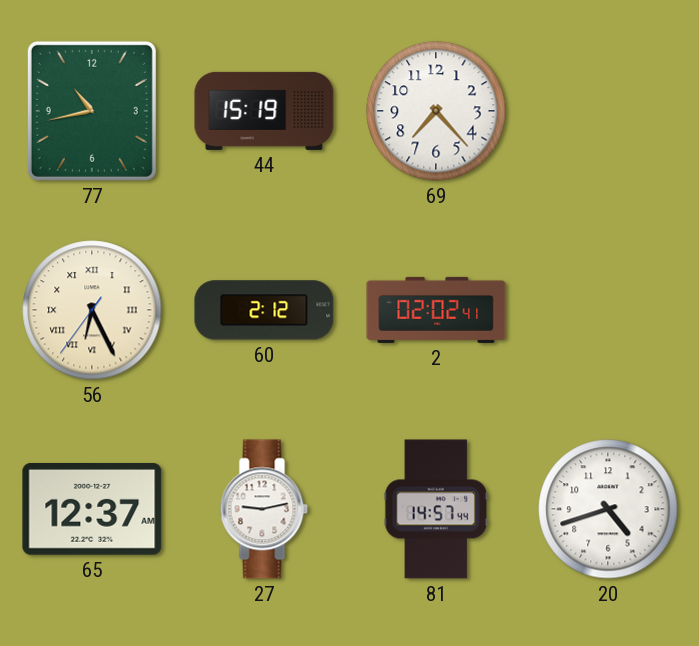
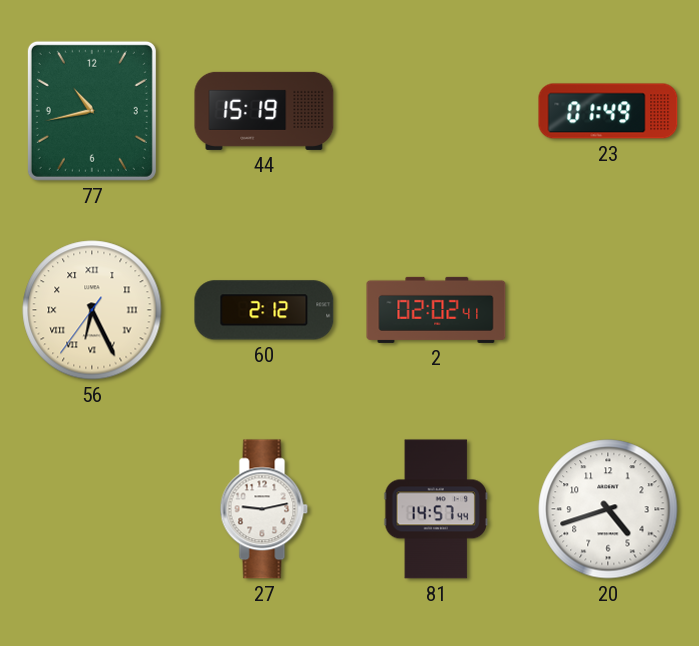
69: 7:23 -> none
23: none -> 01:49
65: 12:37 -> none
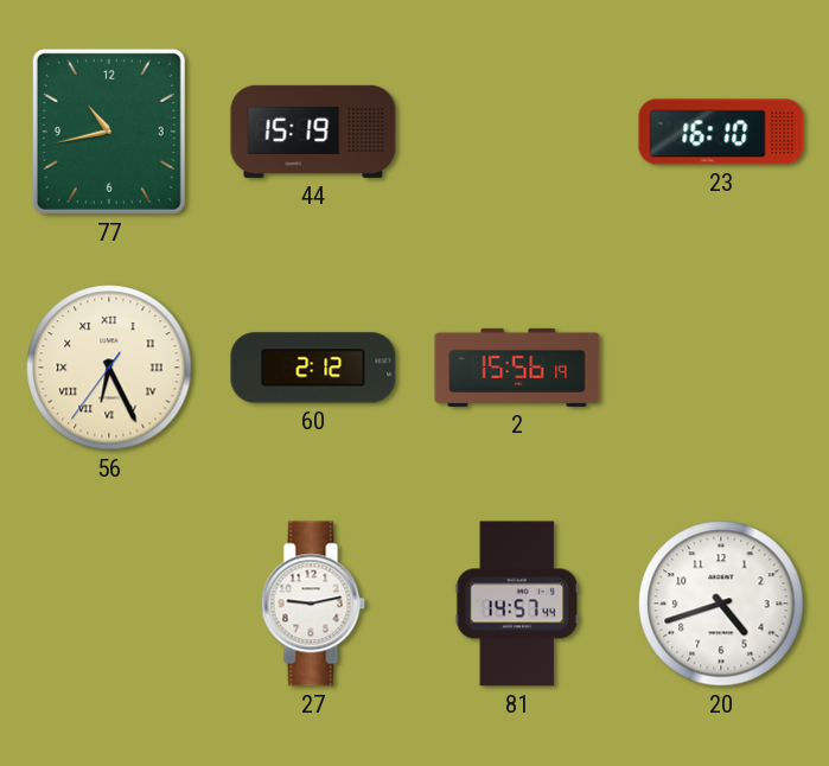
23: 01:49 -> 16:10
2: 02:02 -> 15:56
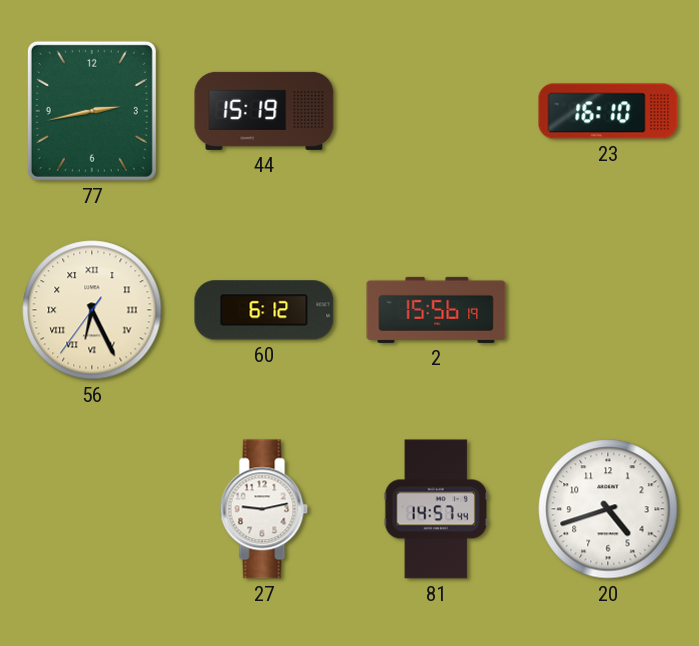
77: 10:43 -> 2:43
60: 2:12 -> 6:12
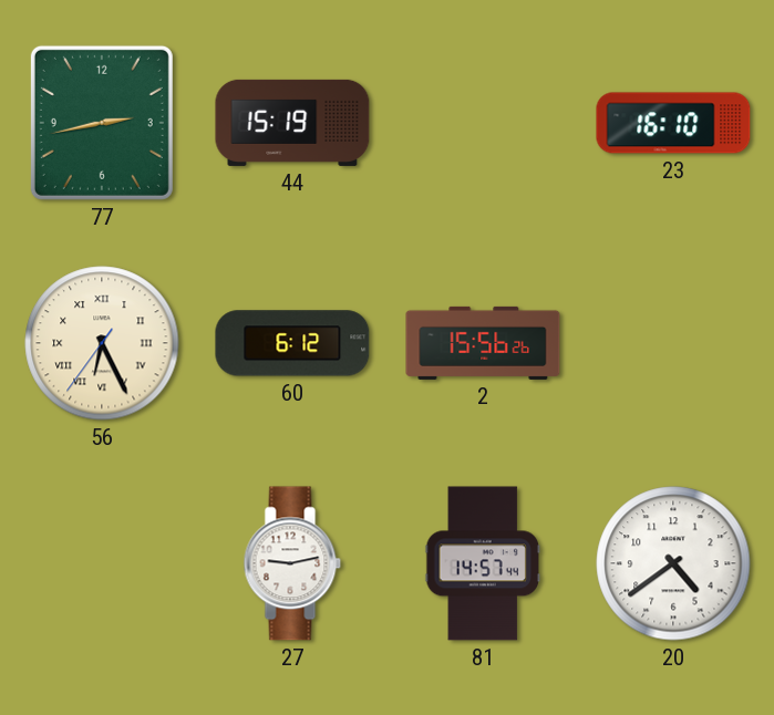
2: 15:56:19 -> 15:56:26
20: 4:42 -> 4:39
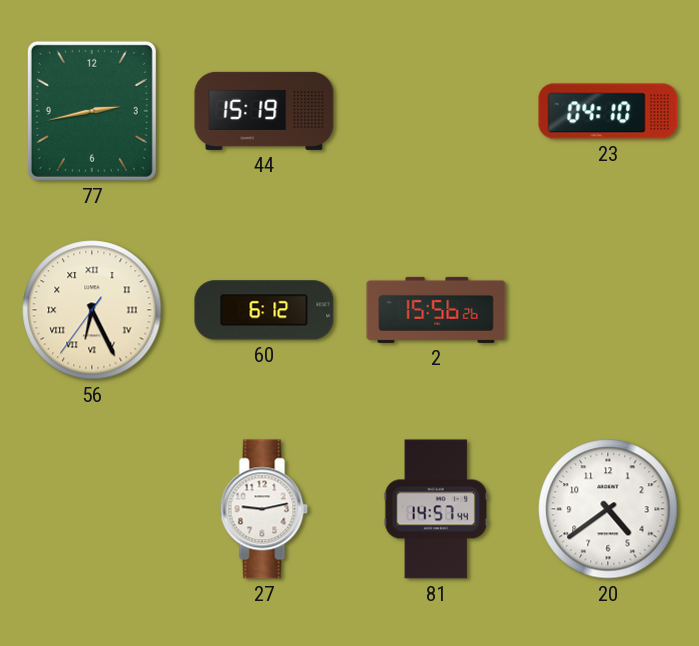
23: 16:10 -> 04:10
